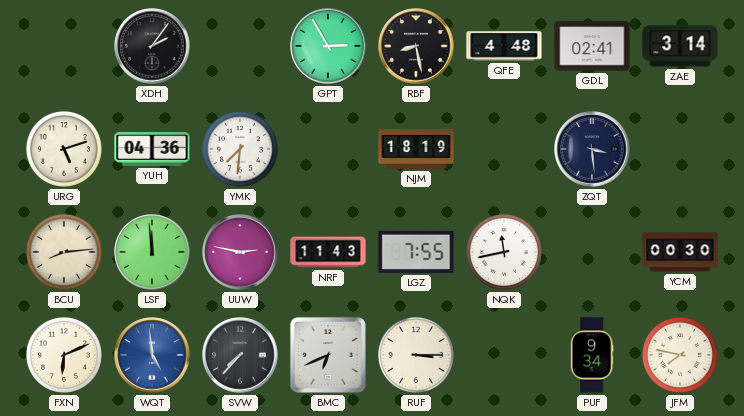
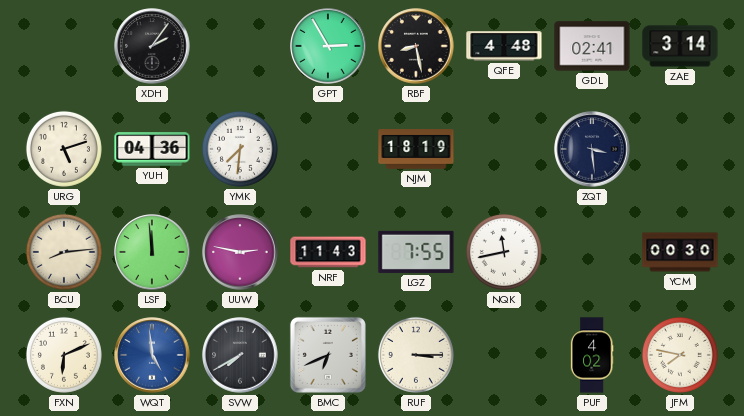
SVW: 7:37 -> 7:40
PUF: 9:34 -> 4:02
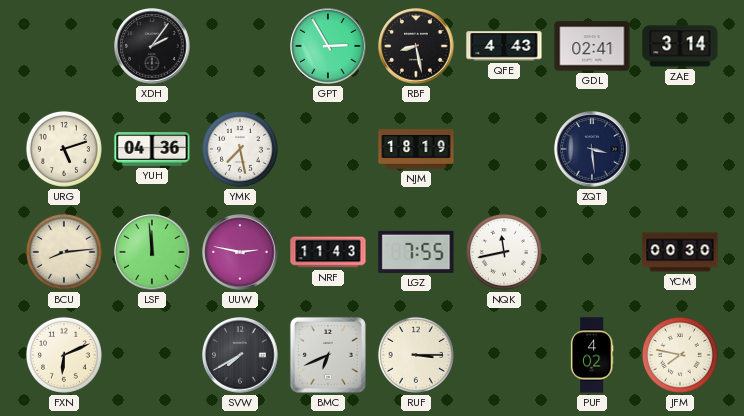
QFE: 4:48 -> 4:43
YMK: 7:31 -> 7:28
WQT: 4:59 -> none
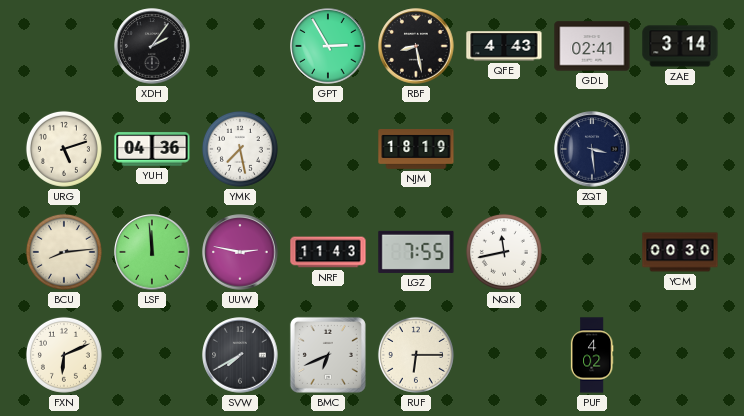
RUF: 3:15 -> 6:15
JFM: 7:47 -> none
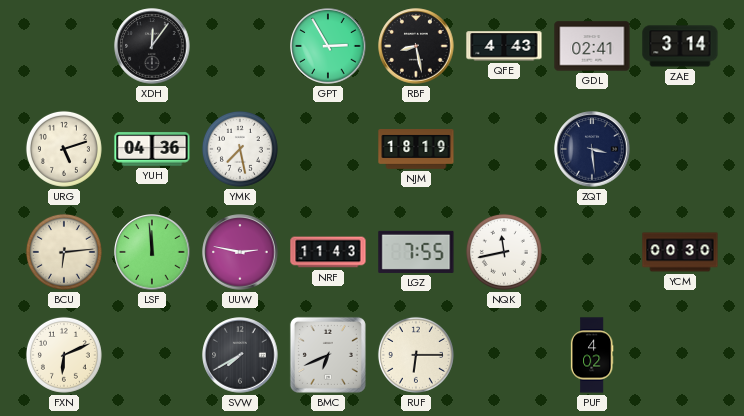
XDH: 2:06 -> 12:06
BCU: 8:14 -> 6:14
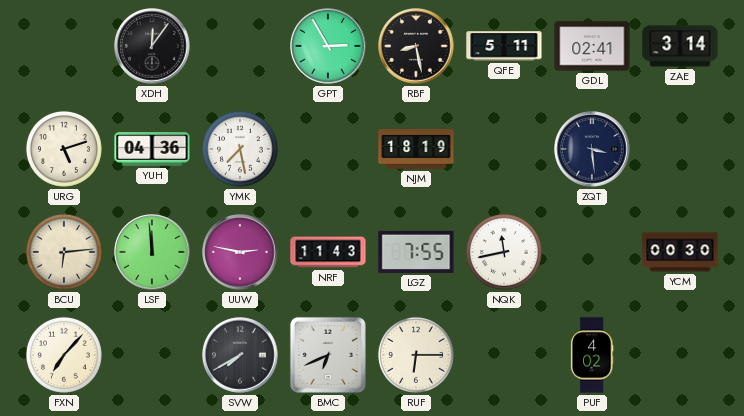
QFE: 4:43 -> 5:11
FXN: 6:11 -> 7:07
